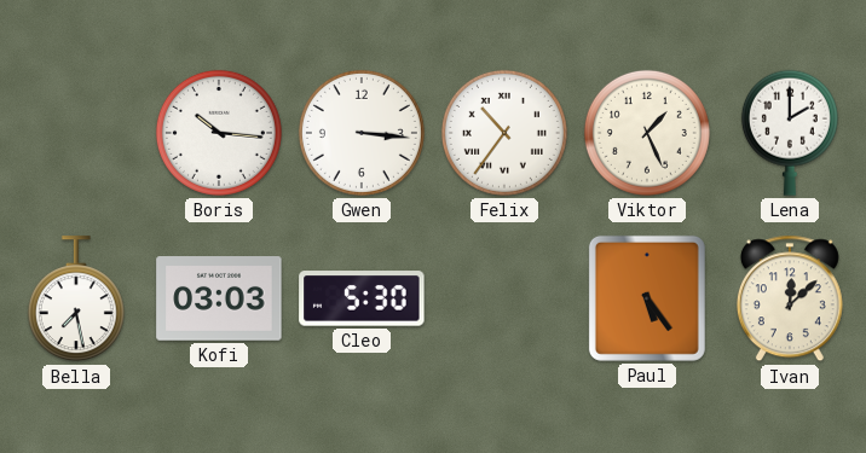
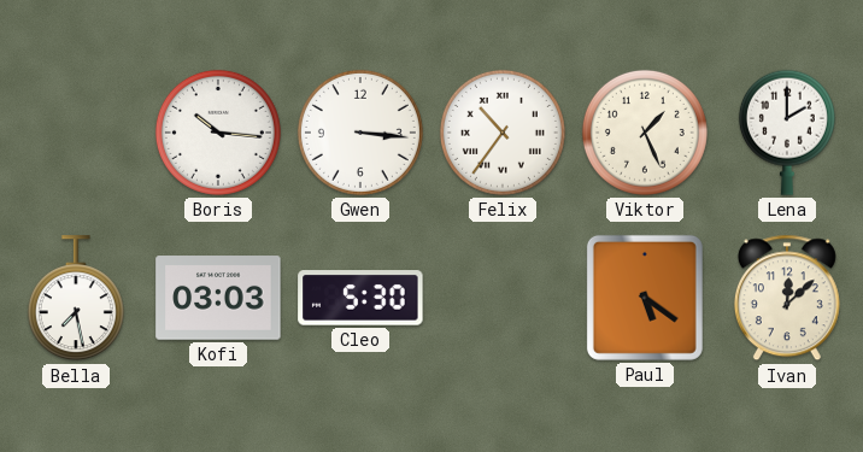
Paul: 5:24 -> 5:21
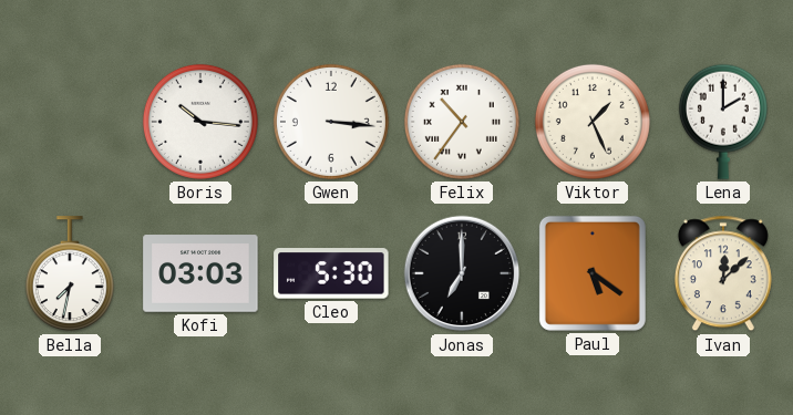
Bella: 7:28 -> 7:32
Jonas: none -> 7:00
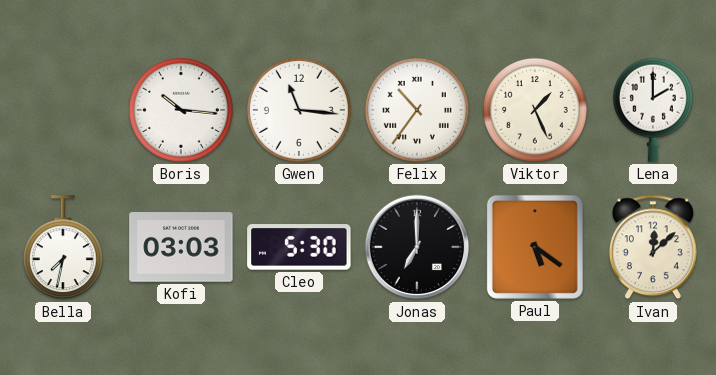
Gwen: 3:16 -> 11:16
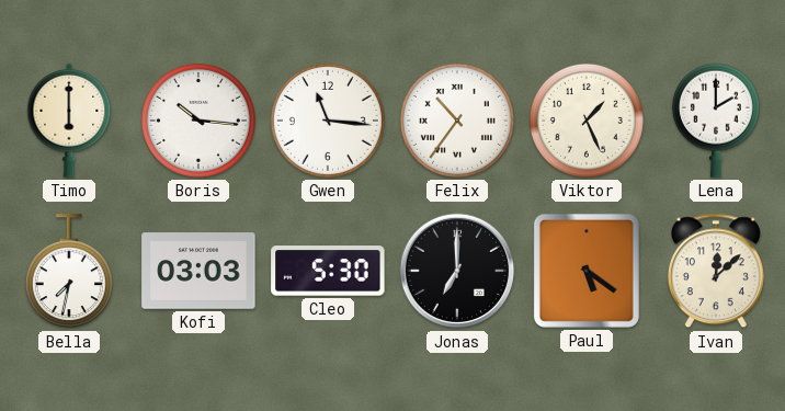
Timo: none -> 6:00
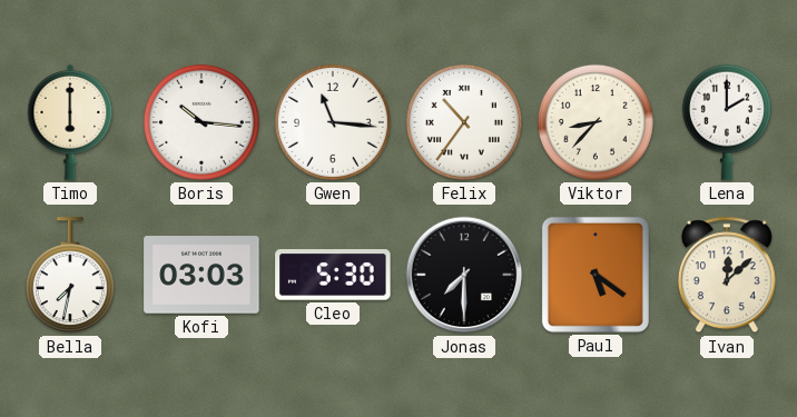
Viktor: 1:26 -> 8:37
Jonas: 7:00 -> 7:30
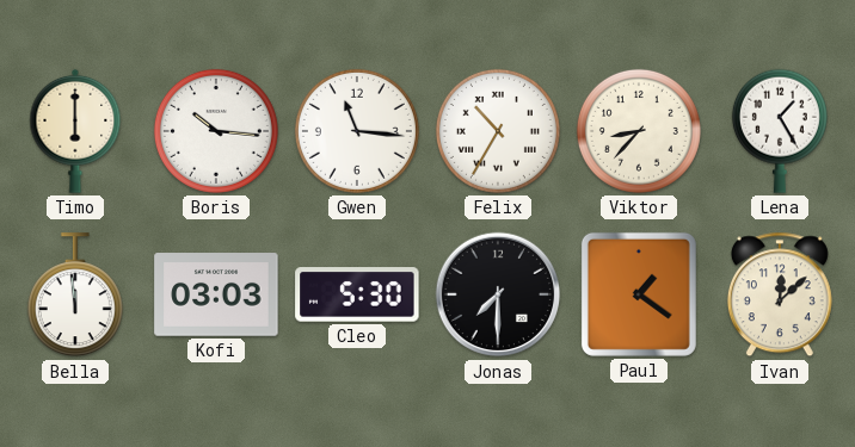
Felix: 10:36 -> 10:35
Lena: 2:00 -> 1:25
Bella: 7:32 -> 11:59
Paul: 5:21 -> 1:21
